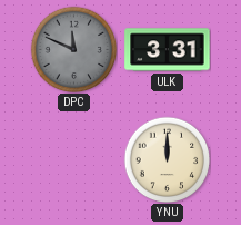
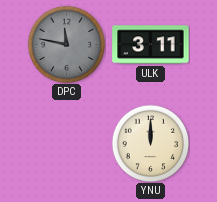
DPC: 11:49 -> 11:47
ULK: 3:31 -> 3:11
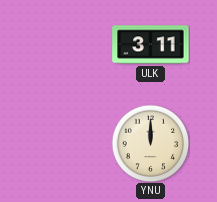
DPC: 11:47 -> none
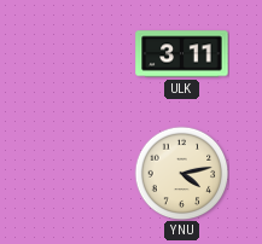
YNU: 12:00 -> 4:13
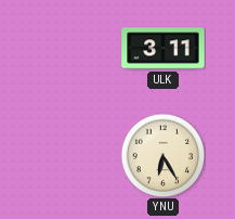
YNU: 4:13 -> 6:25
